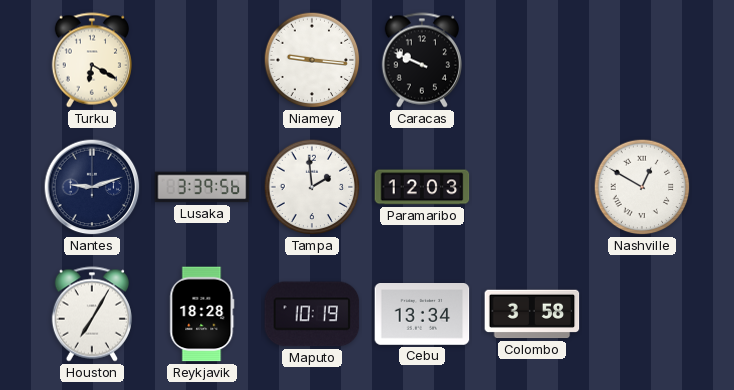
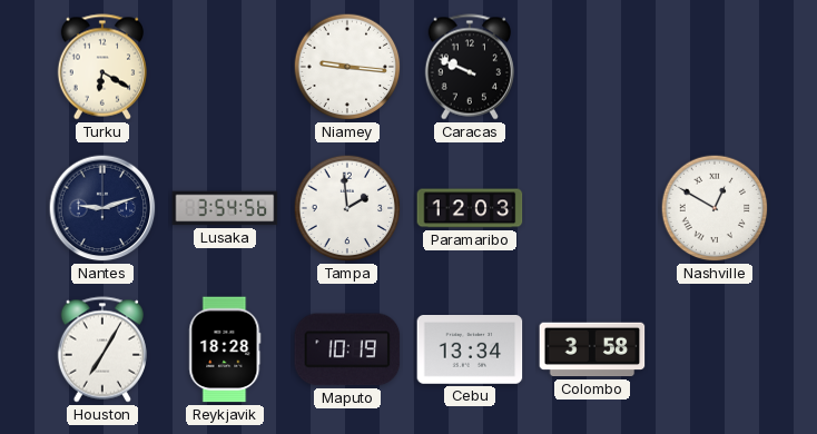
Lusaka: 3:39 -> 3:54
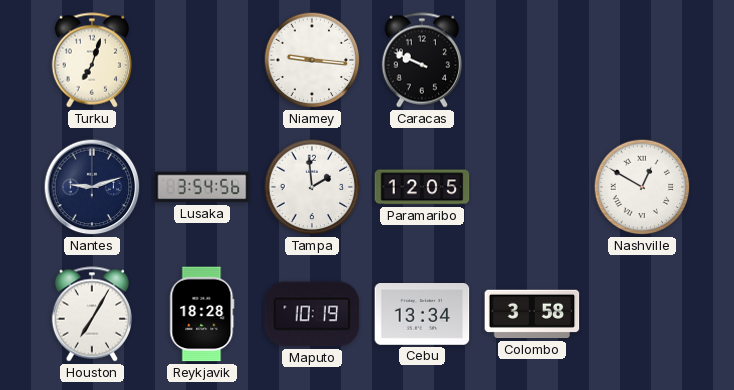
Turku: 6:20 -> 7:03
Paramaribo: 12:03 -> 12:05
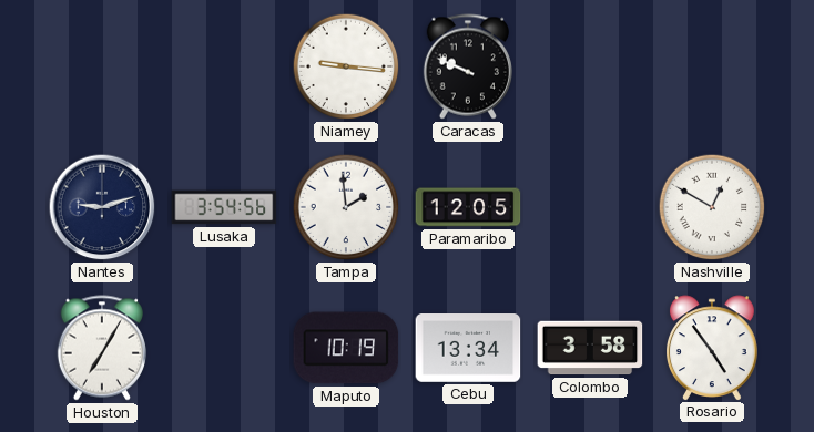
Turku: 7:03 -> none
Reykjavik: 18:28 -> none
Rosario: none -> 4:54
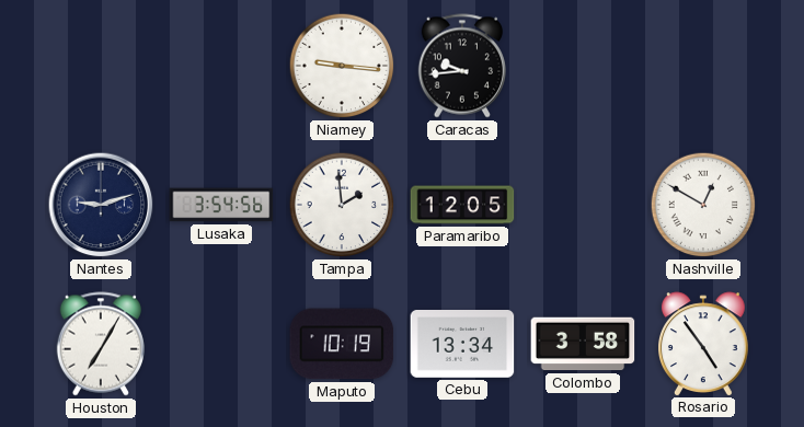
Caracas: 9:49 -> 9:44
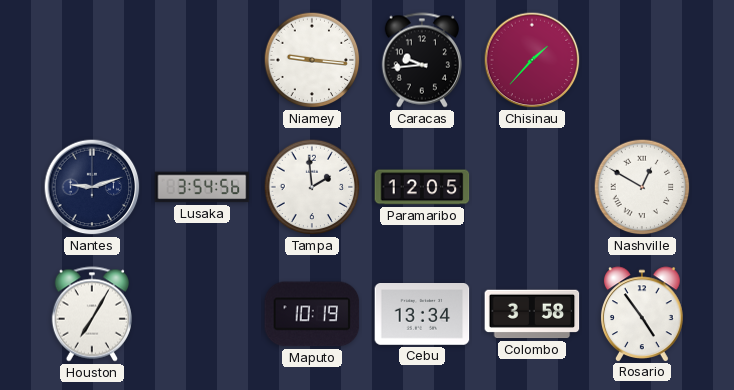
Chisinau: none -> 1:37
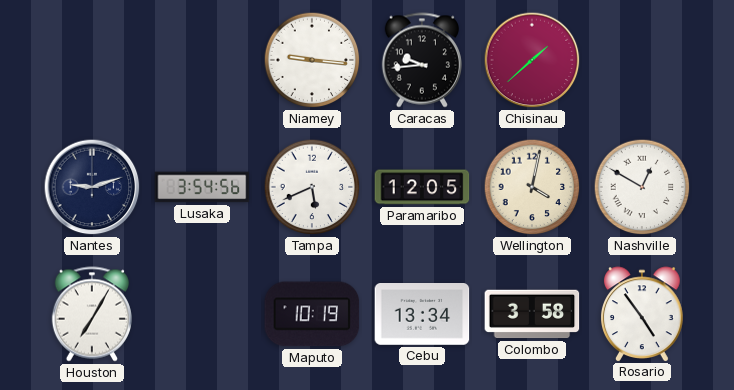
Chisinau: 1:37 -> 1:38
Tampa: 1:59 -> 5:41
Wellington: none -> 4:02
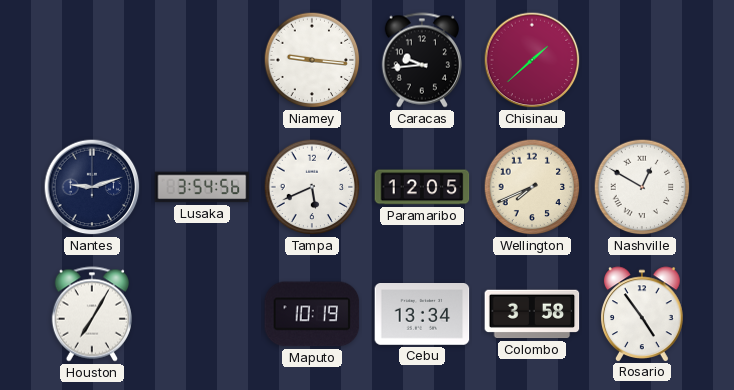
Wellington: 4:02 -> 7:41
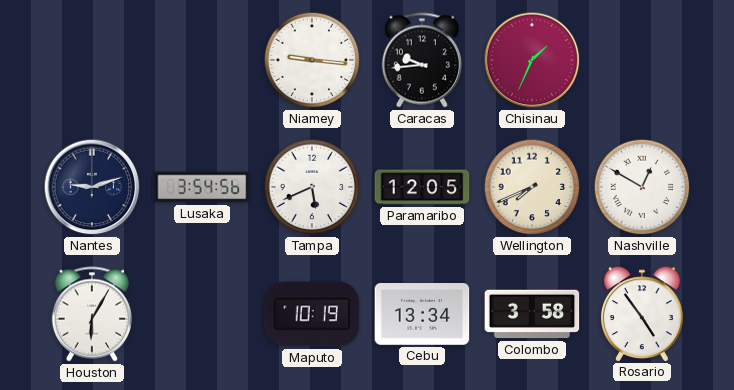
Chisinau: 1:38 -> 1:34
Houston: 7:05 -> 6:05
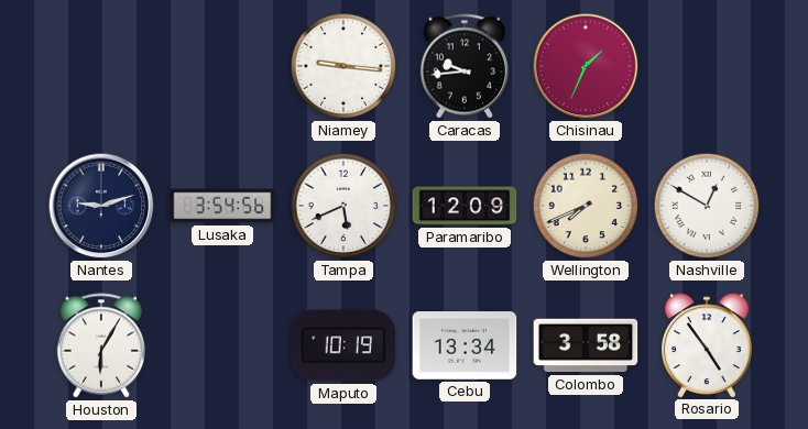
Paramaribo: 12:05 -> 12:09
